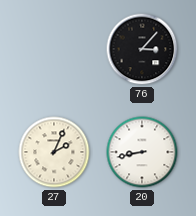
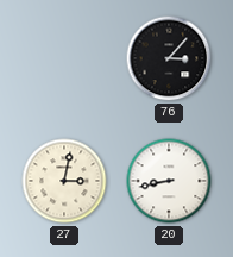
27: 2:04 -> 3:02
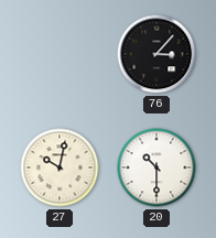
27: 3:02 -> 10:02
20: 8:43 -> 10:30
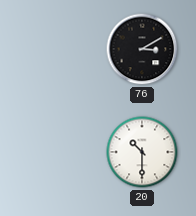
76: 3:07 -> 3:10
27: 10:02 -> none
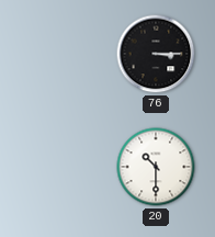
76: 3:10 -> 3:15
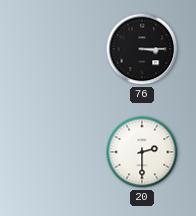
20: 10:30 -> 2:30
